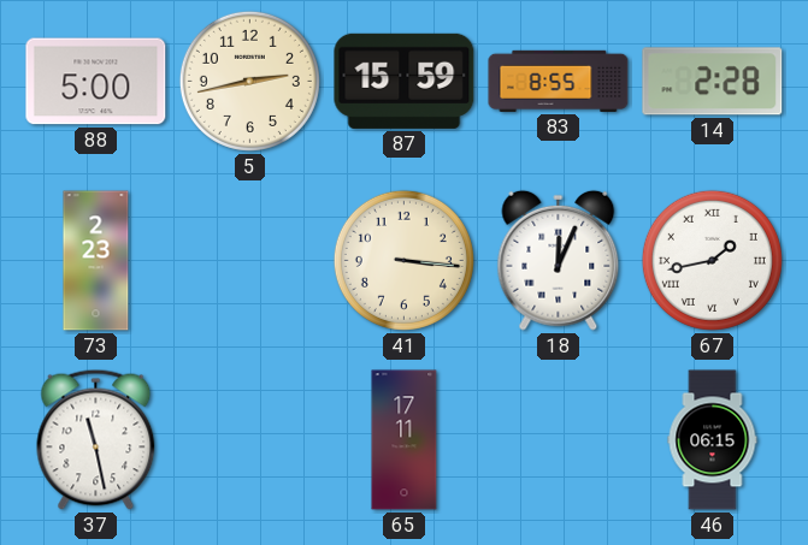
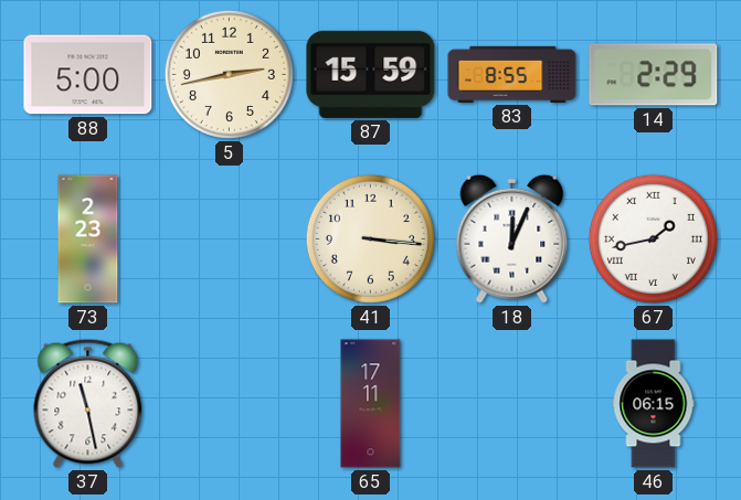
14: 2:28 -> 2:29
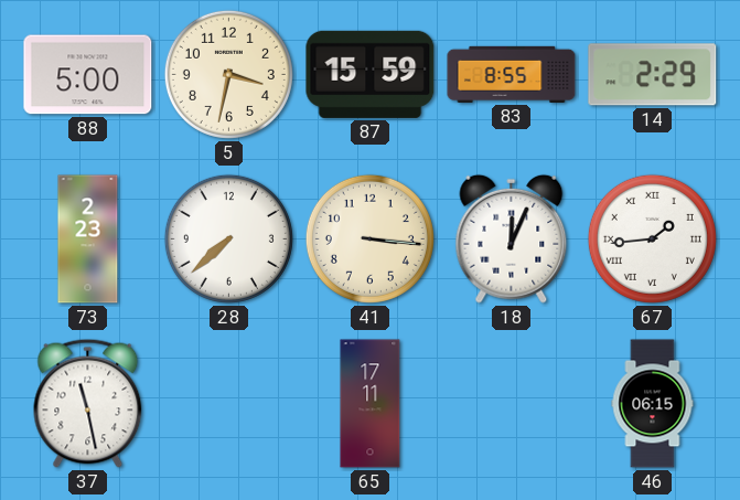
5: 2:43 -> 3:32
28: none -> 7:38
67: 1:43 -> 1:44
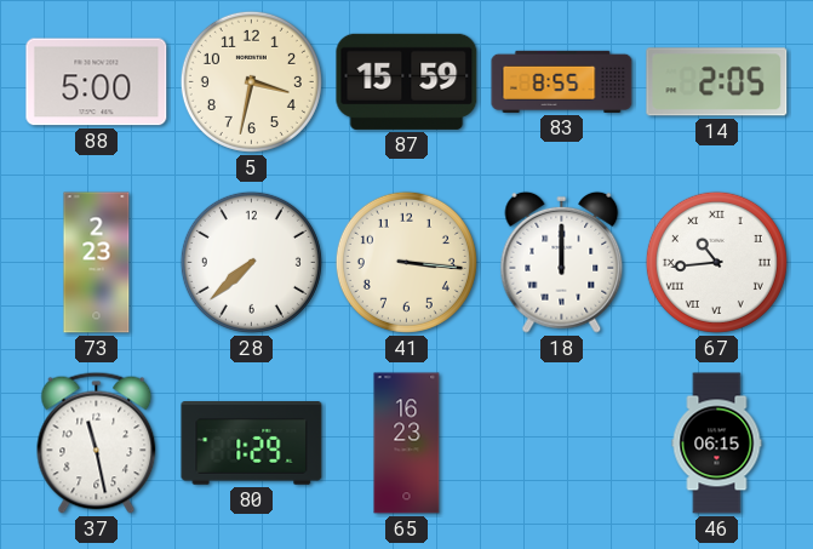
14: 2:29 -> 2:05
18: 12:04 -> 12:00
67: 1:44 -> 10:44
80: none -> 1:29
65: 17:11 -> 16:23
